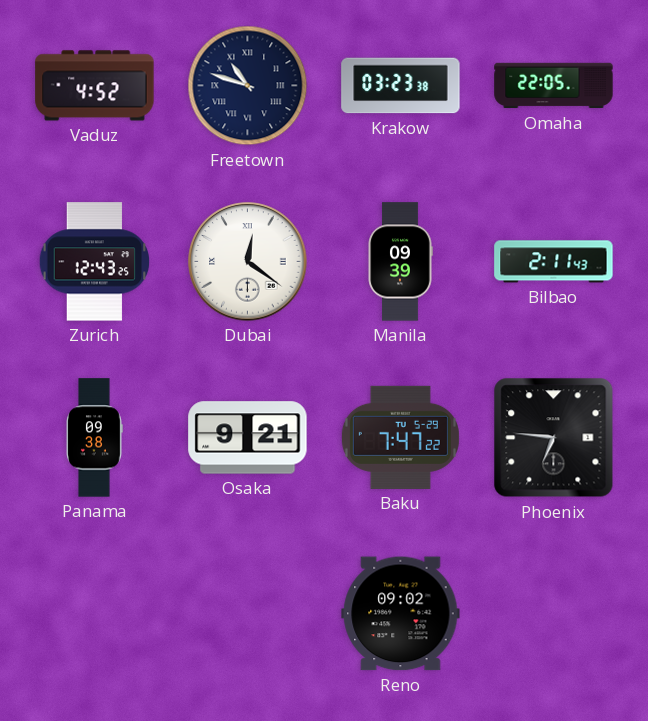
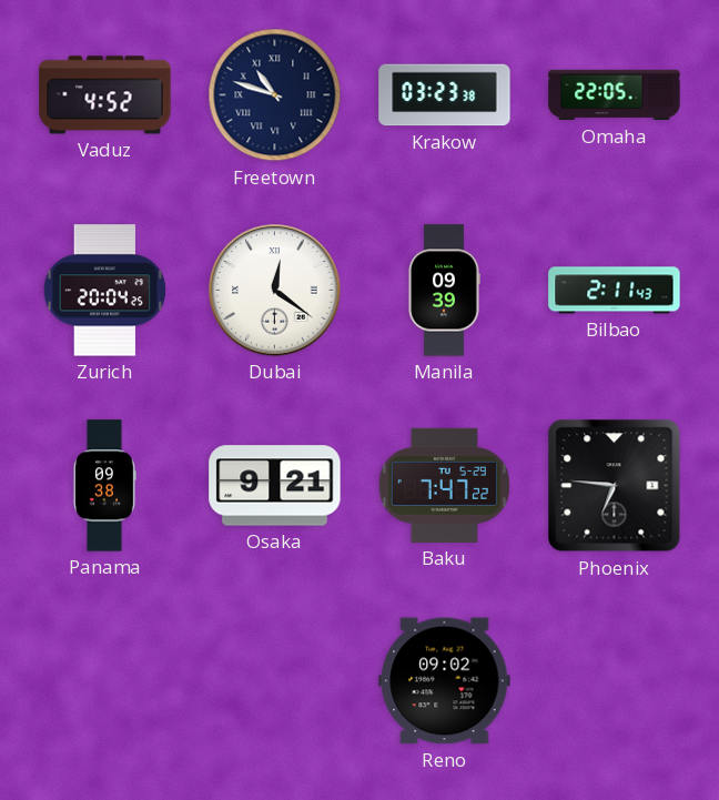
Zurich: 12:43 -> 20:04
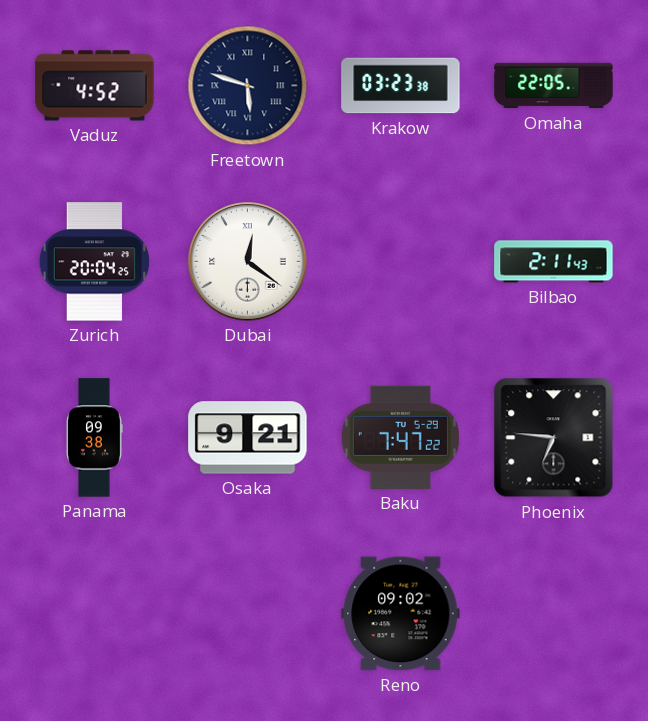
Freetown: 10:48 -> 5:48
Manila: 09:39 -> none
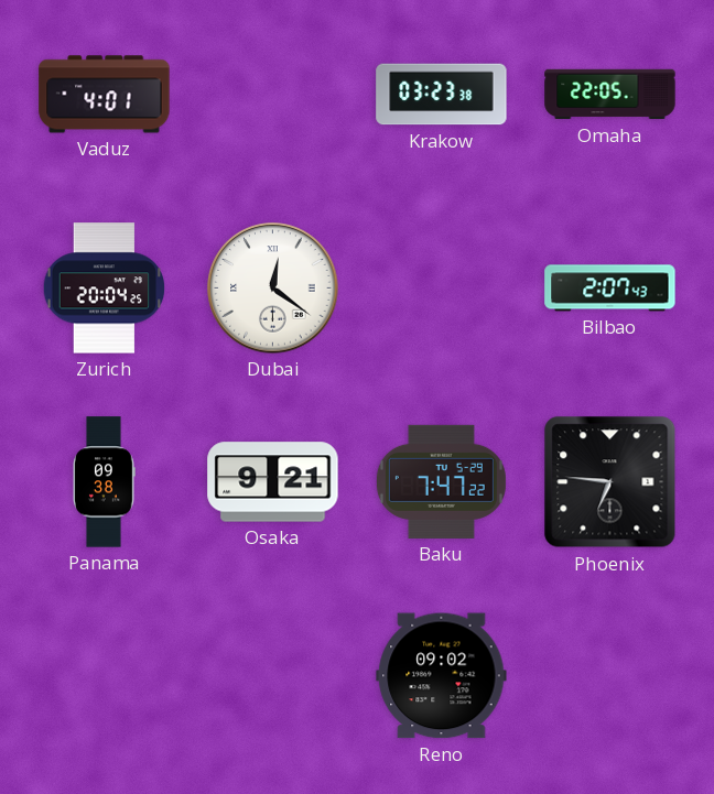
Vaduz: 4:52 -> 4:01
Freetown: 5:48 -> none
Bilbao: 2:11 -> 2:07
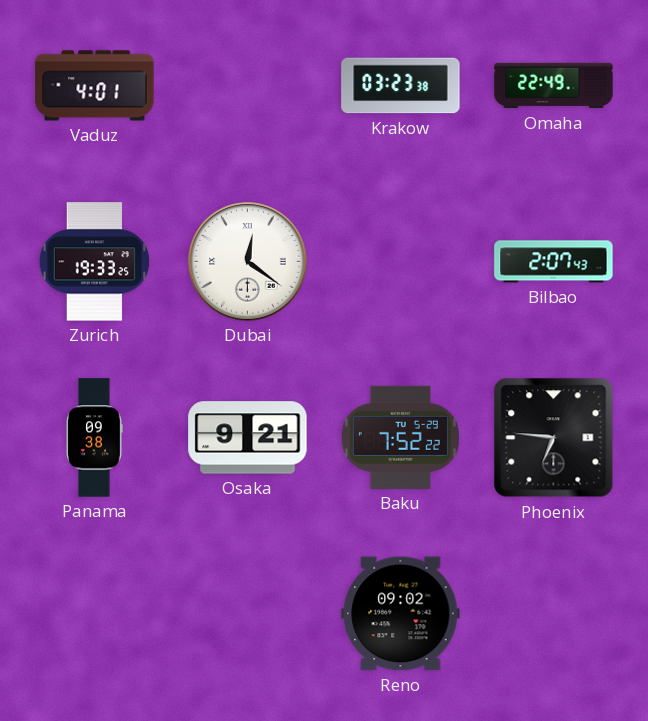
Omaha: 22:05 -> 22:49
Zurich: 20:04 -> 19:33
Baku: 7:47 -> 7:52
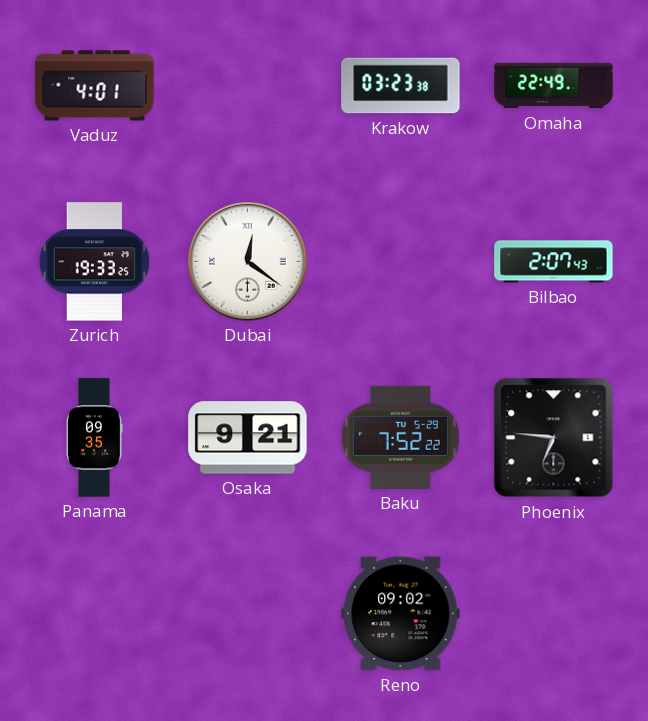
Panama: 09:38 -> 09:35
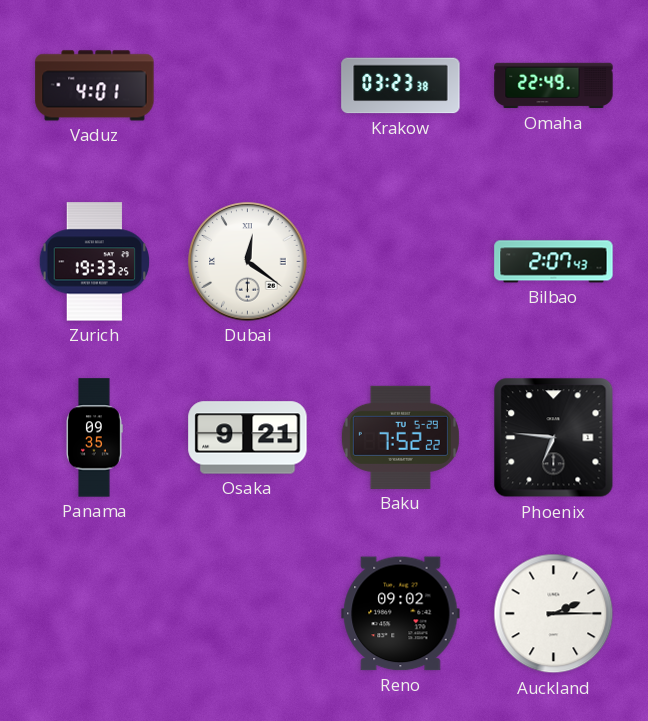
Auckland: none -> 2:15
